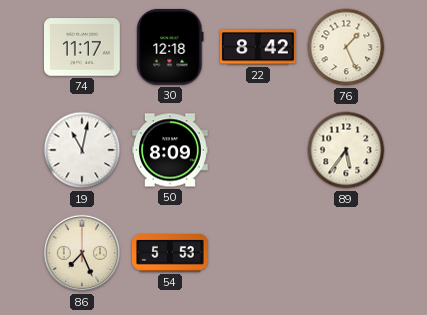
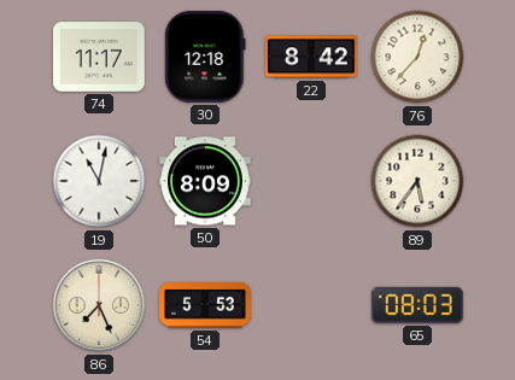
76: 1:26 -> 12:37
65: none -> 08:03
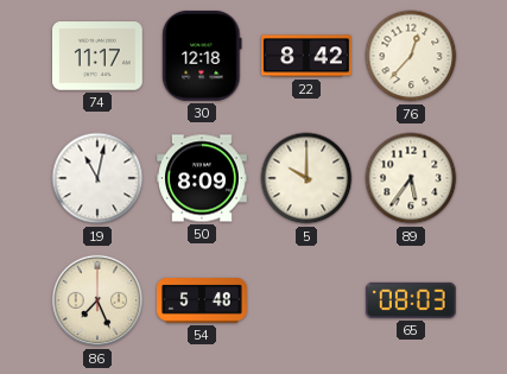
5: none -> 10:00
54: 5:53 -> 5:48
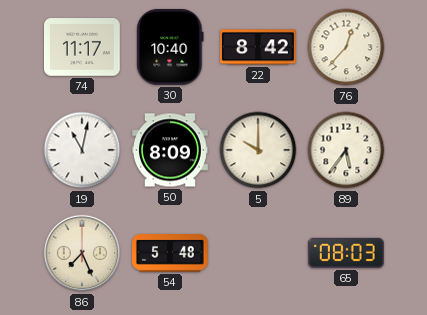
30: 12:18 -> 10:40
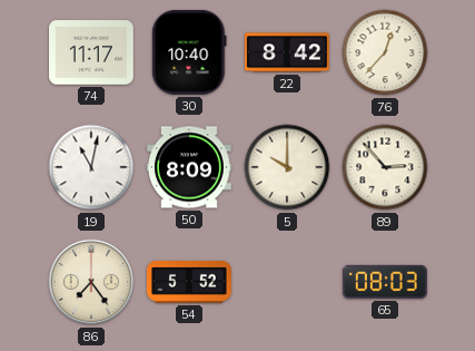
89: 5:36 -> 2:53
86: 7:26 -> 7:24
54: 5:48 -> 5:52
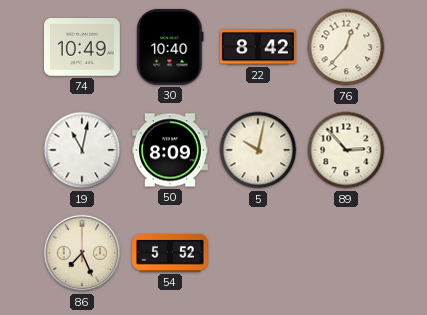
74: 11:17 -> 10:49
5: 10:00 -> 10:02
86: 7:24 -> 7:26
65: 08:03 -> none
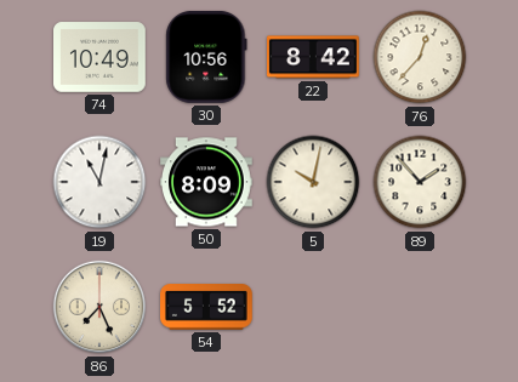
30: 10:40 -> 10:56
89: 2:53 -> 1:53
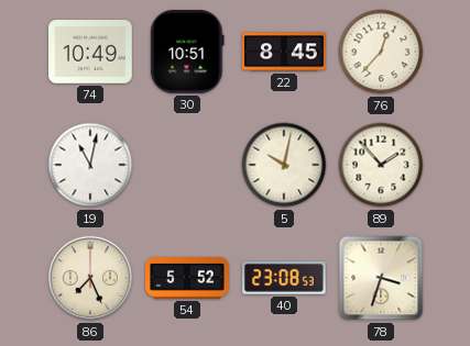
30: 10:56 -> 10:51
22: 8:42 -> 8:45
50: 8:09 -> none
40: none -> 23:08
78: none -> 3:33
